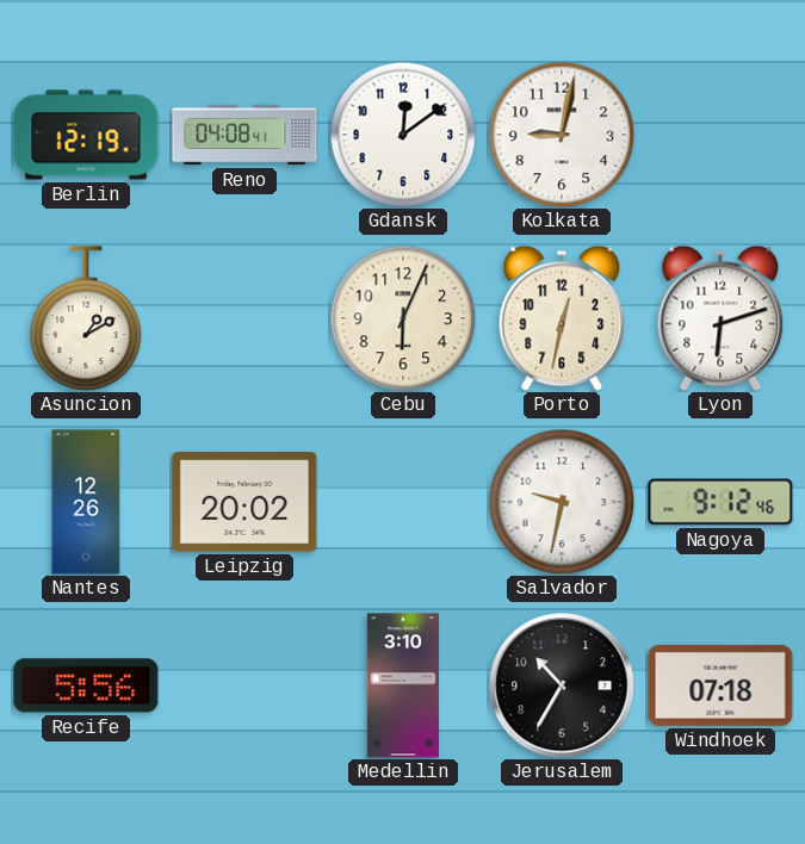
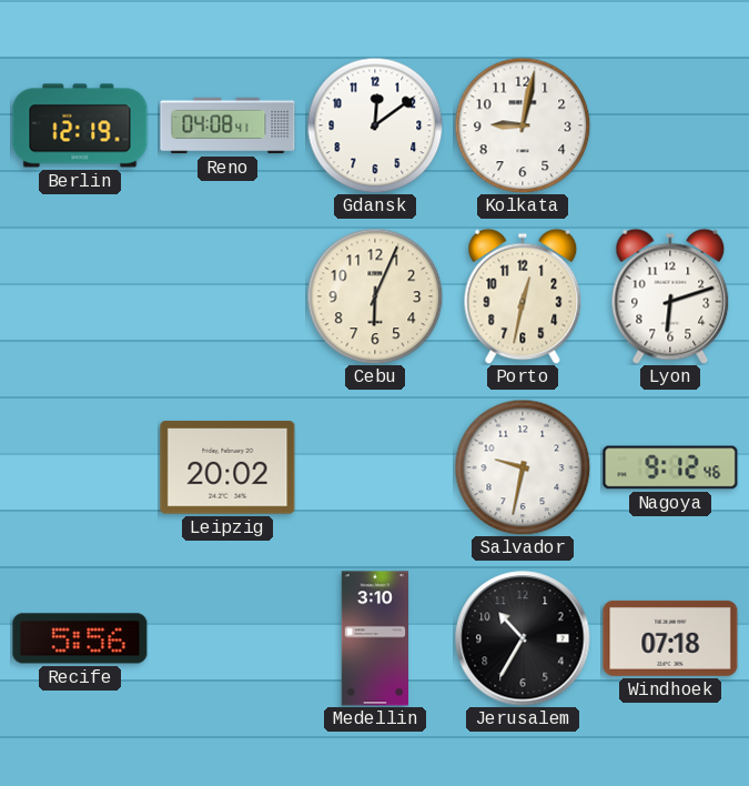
Asuncion: 1:10 -> none
Nantes: 12:26 -> none
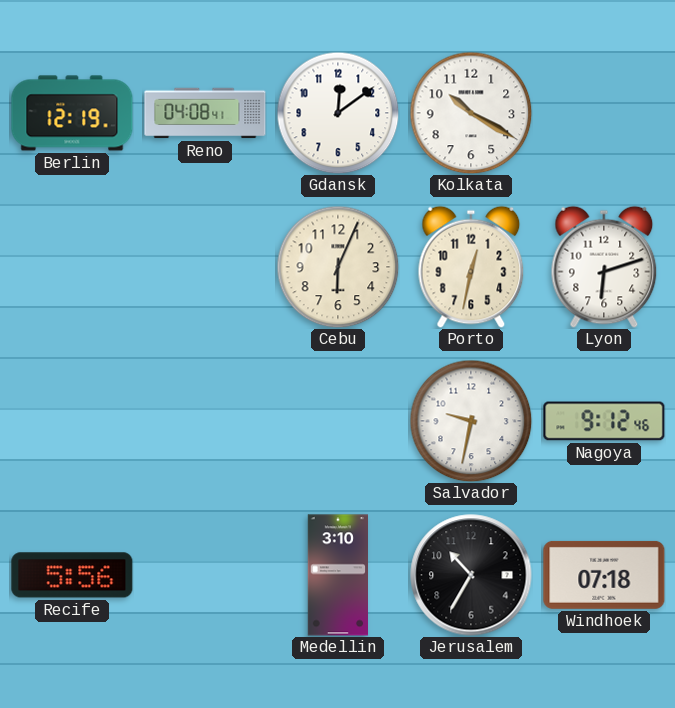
Kolkata: 9:02 -> 10:20
Leipzig: 20:02 -> none
